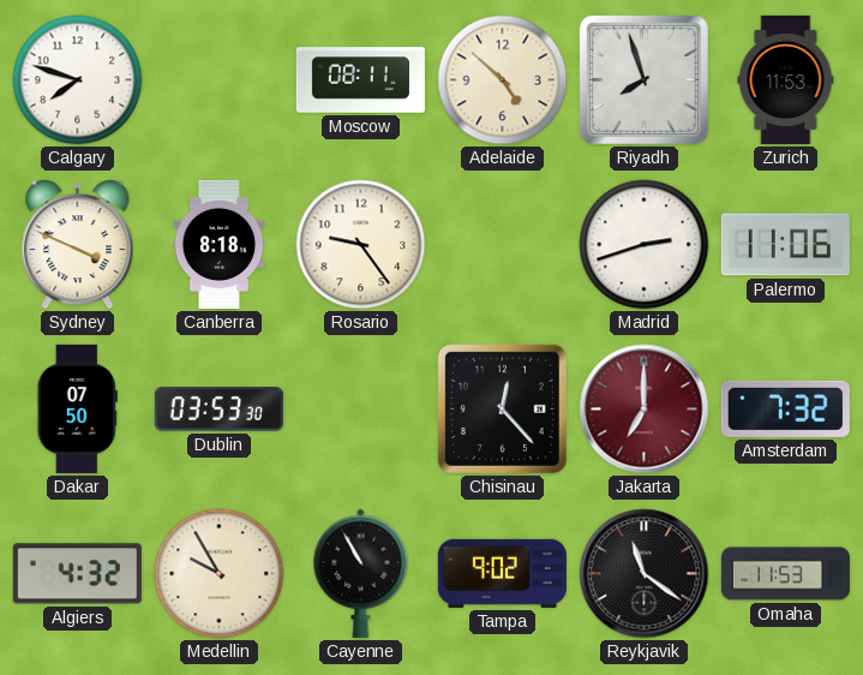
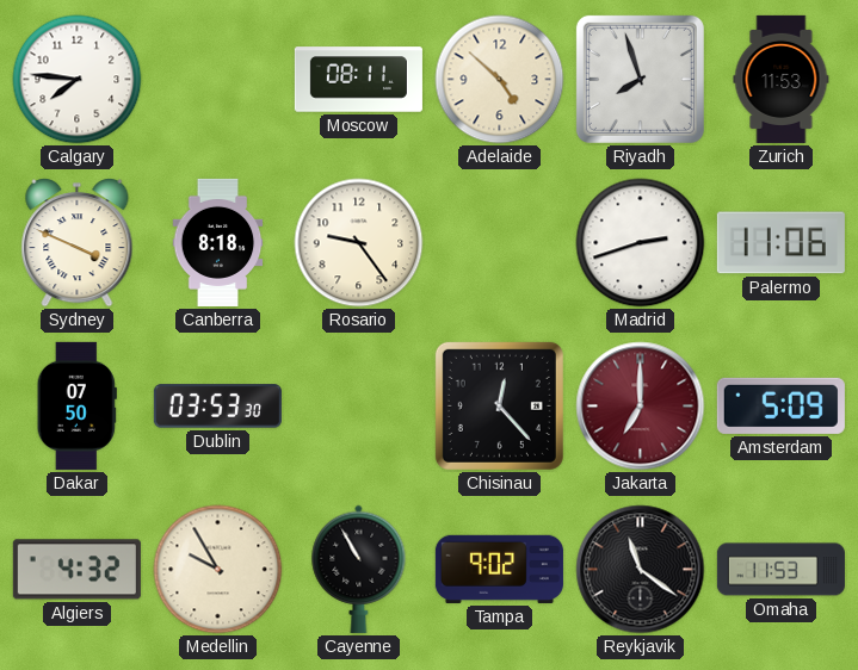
Calgary: 7:48 -> 7:46
Amsterdam: 7:32 -> 5:09
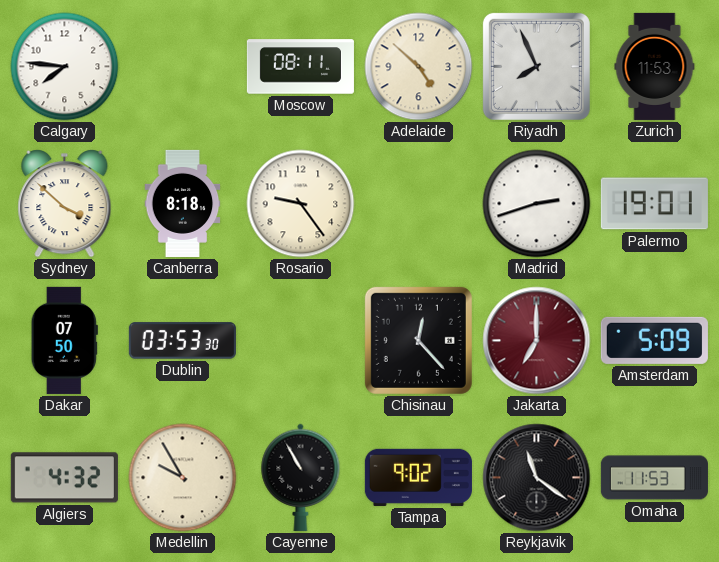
Riyadh: 7:57 -> 7:56
Sydney: 3:49 -> 3:52
Palermo: 11:06 -> 19:01
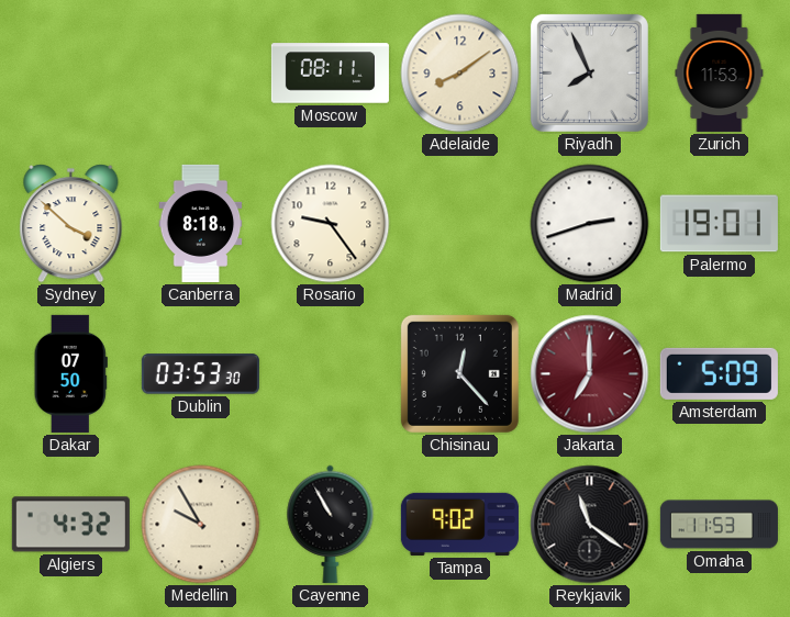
Calgary: 7:46 -> none
Adelaide: 4:52 -> 8:09
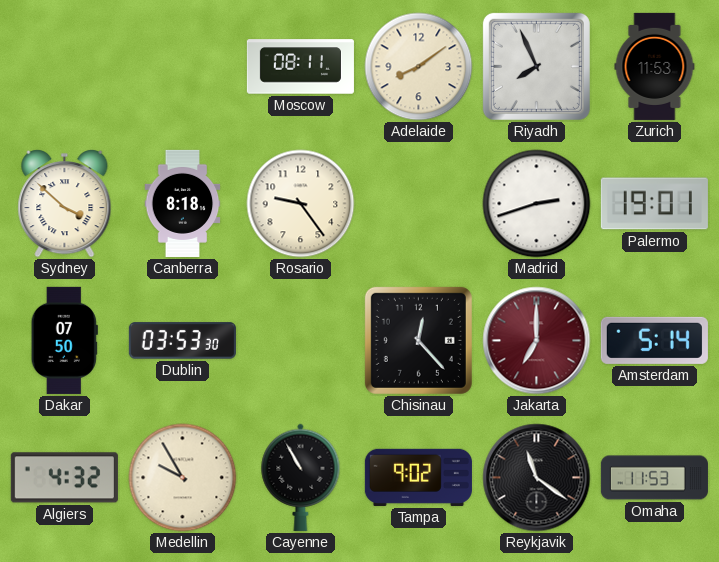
Amsterdam: 5:09 -> 5:14
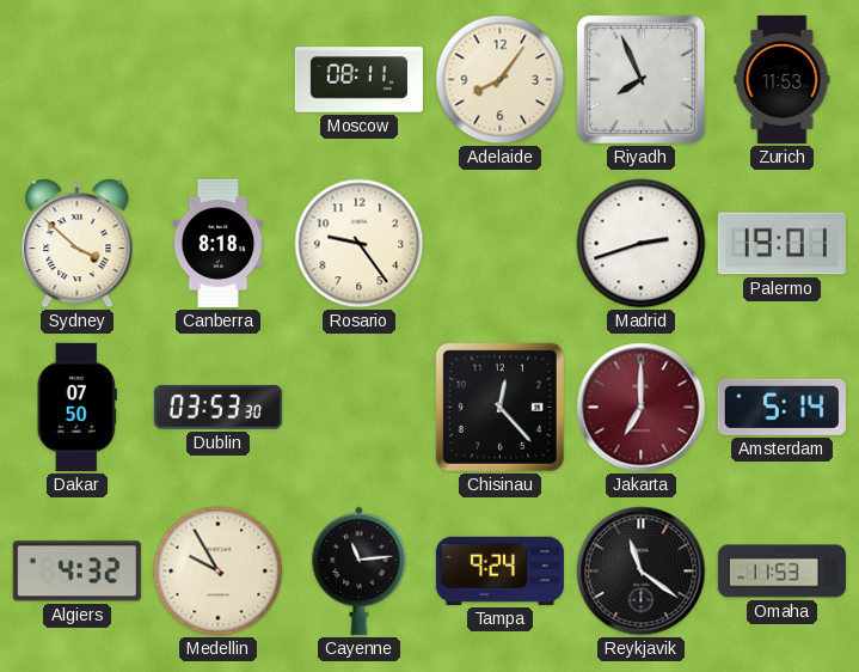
Adelaide: 8:09 -> 8:06
Cayenne: 10:55 -> 11:14
Tampa: 9:02 -> 9:24
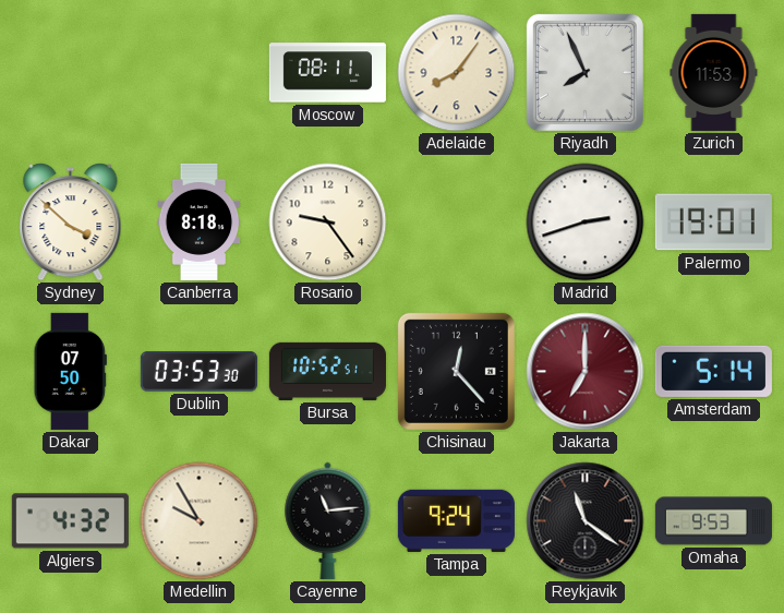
Bursa: none -> 10:52
Omaha: 11:53 -> 9:53
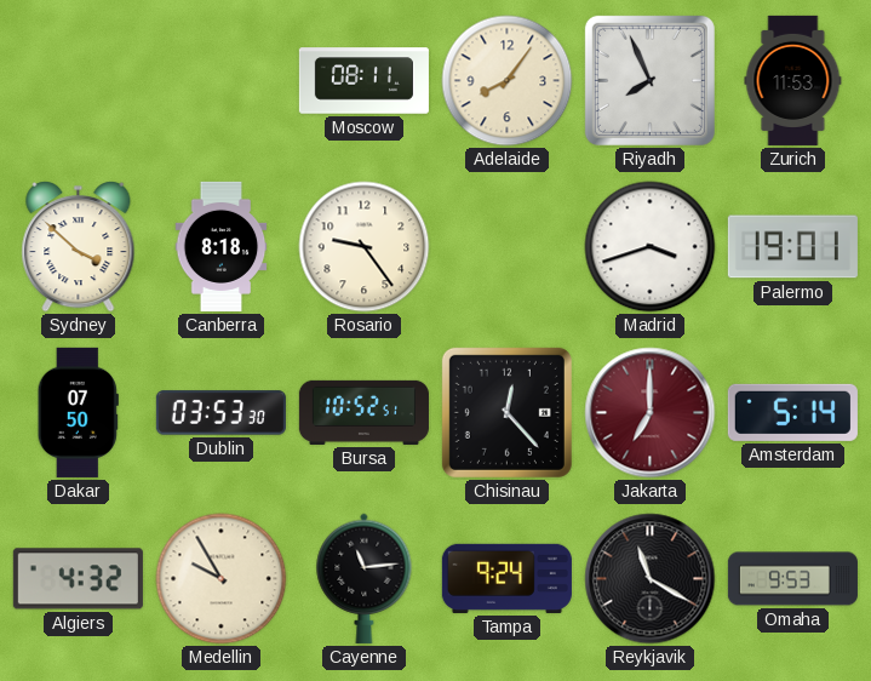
Madrid: 2:42 -> 3:42
Reykjavik: 11:21 -> 11:20
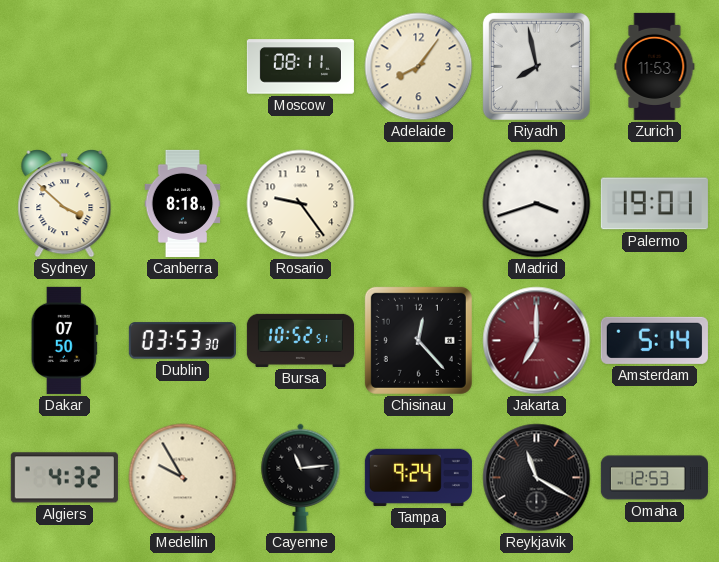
Riyadh: 7:56 -> 7:58
Omaha: 9:53 -> 12:53
